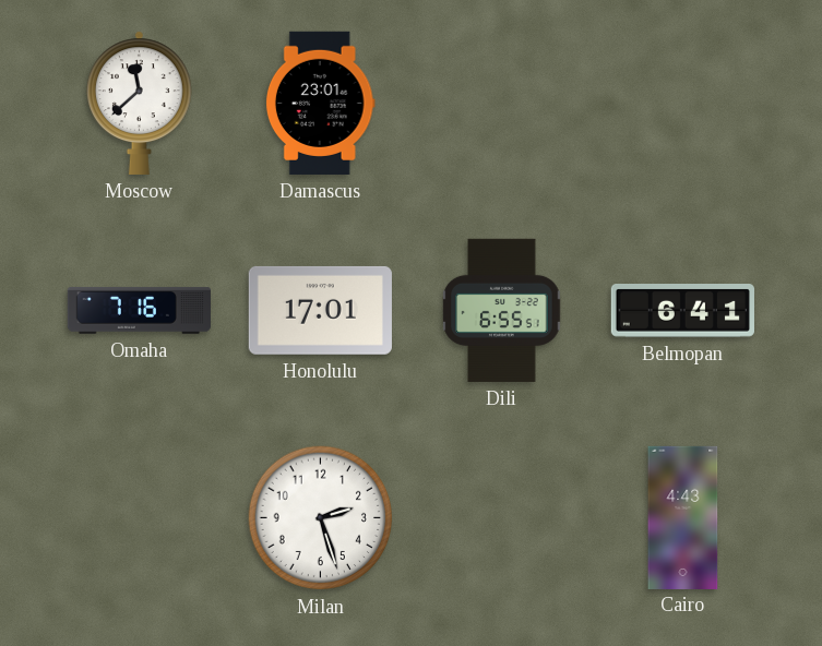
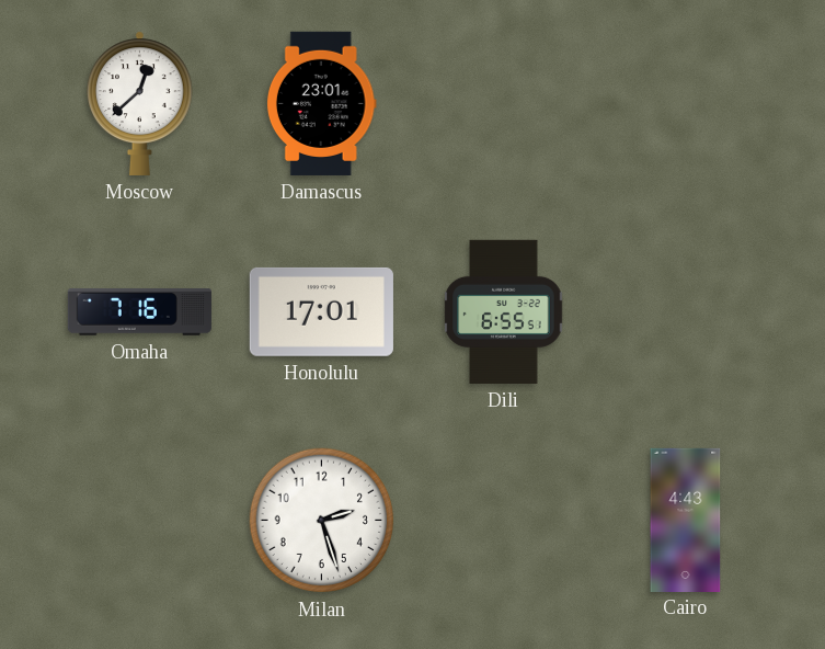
Moscow: 11:38 -> 12:38
Belmopan: 6:41 -> none
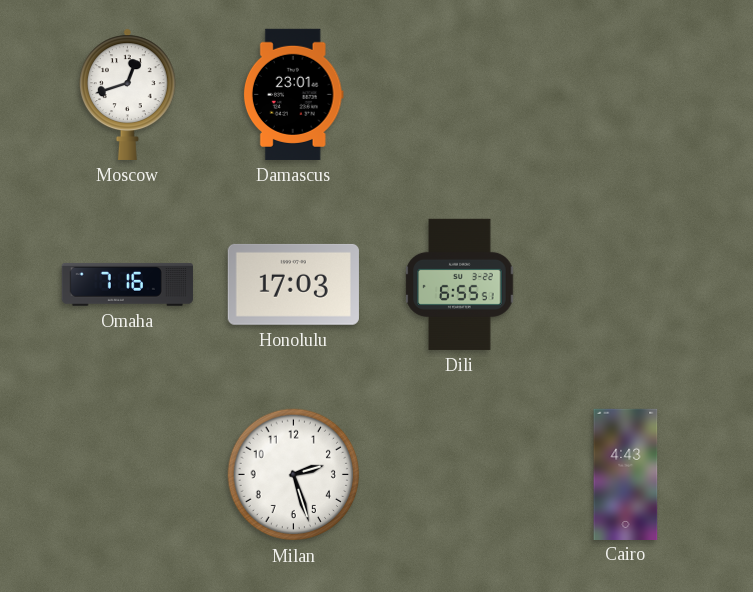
Moscow: 12:38 -> 12:42
Honolulu: 17:01 -> 17:03
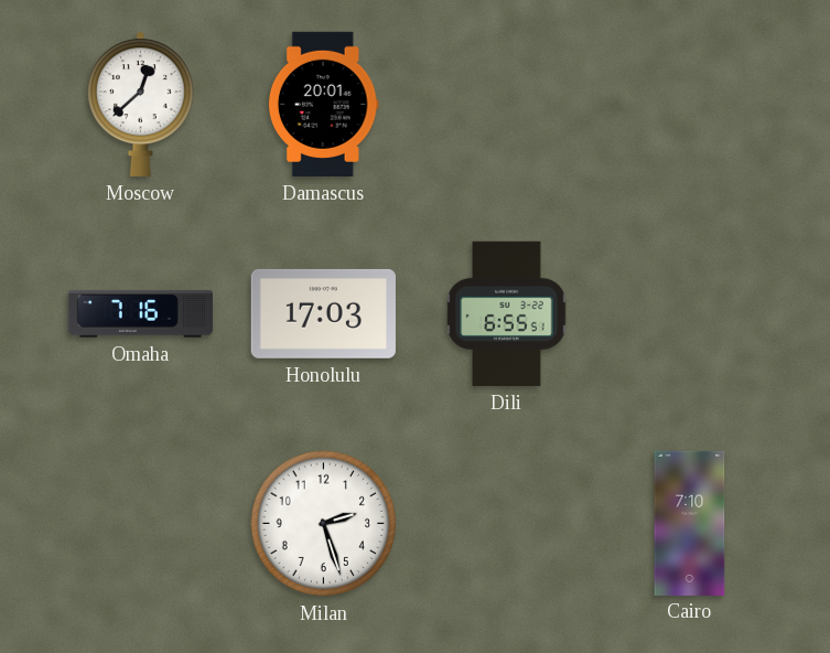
Moscow: 12:42 -> 12:38
Damascus: 23:01 -> 20:01
Cairo: 4:43 -> 7:10
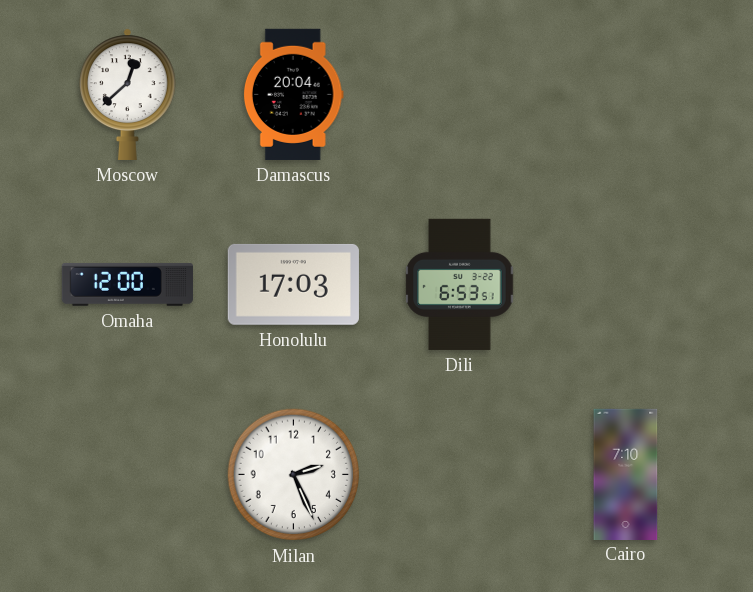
Damascus: 20:01 -> 20:04
Omaha: 7:16 -> 12:00
Dili: 6:55 -> 6:53
Milan: 2:27 -> 2:26
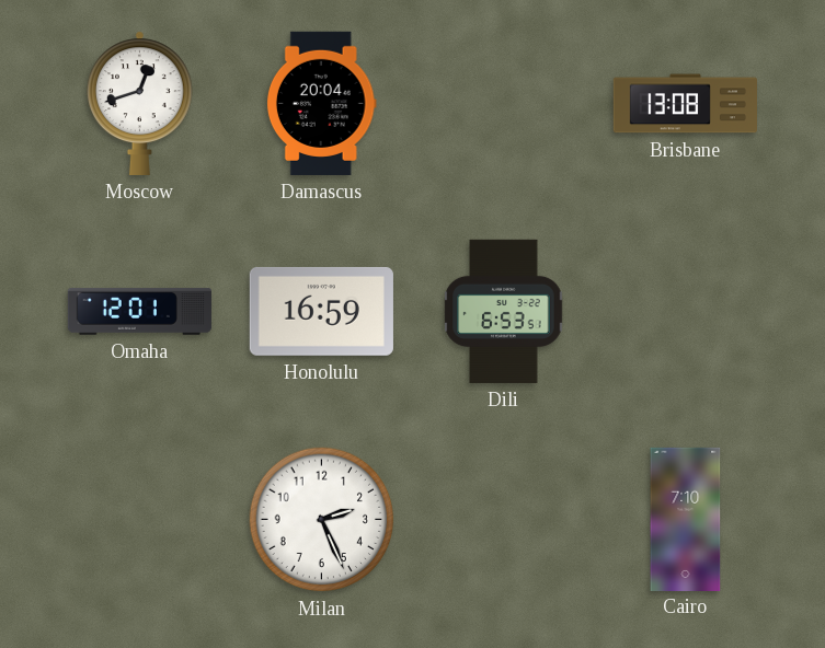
Moscow: 12:38 -> 12:42
Brisbane: none -> 13:08
Omaha: 12:00 -> 12:01
Honolulu: 17:03 -> 16:59
